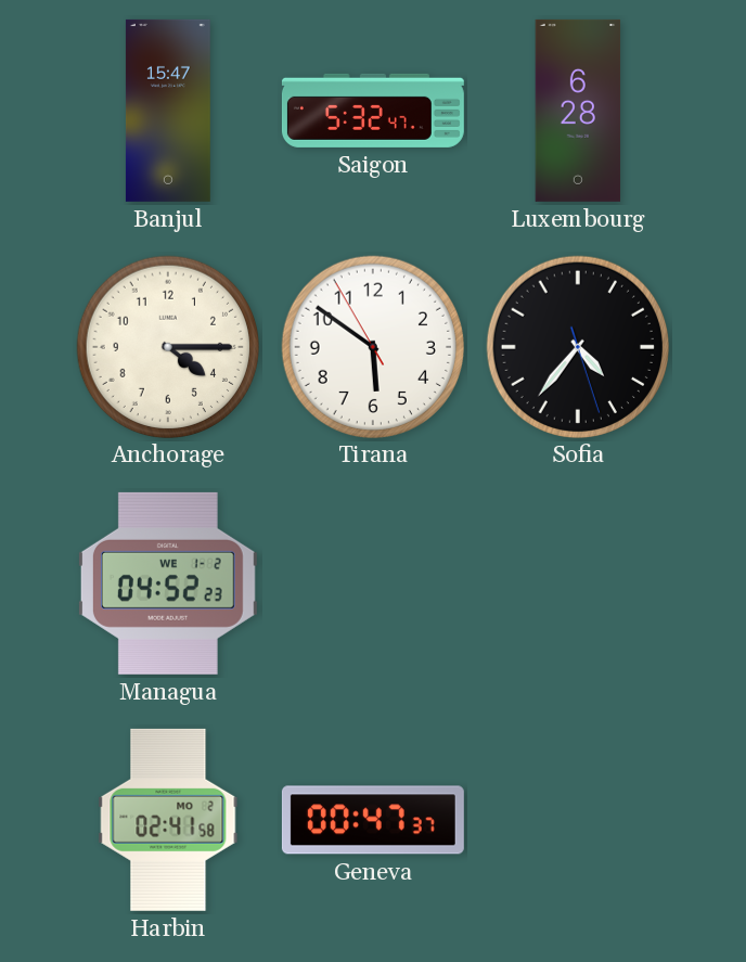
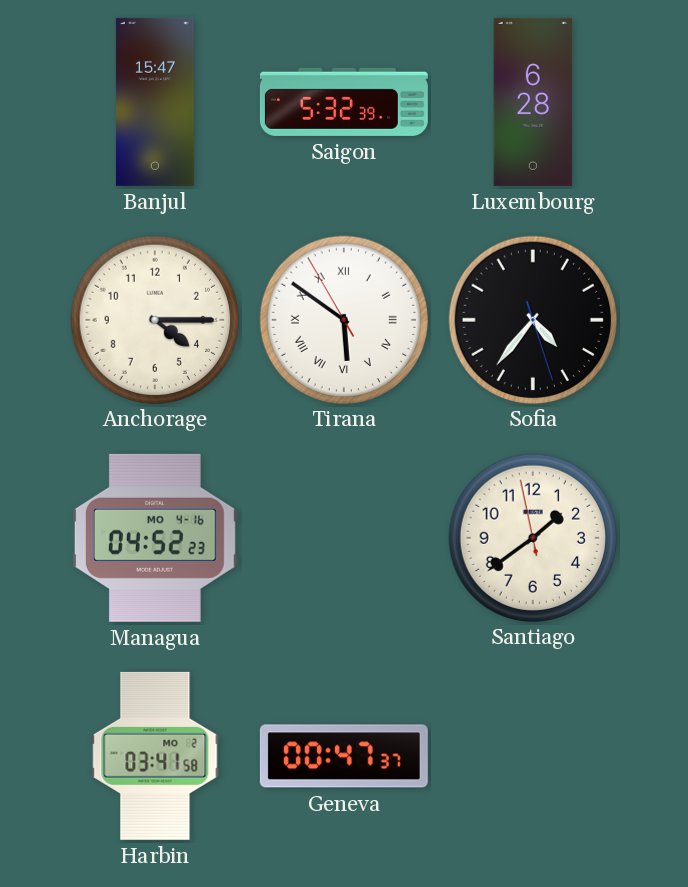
Saigon: 5:32:47 -> 5:32:39
Tirana numerals: Arabic -> Roman
Managua date: WE 1-2 -> MO 4-16
Santiago: none -> 1:38
Harbin: 02:41 -> 03:41
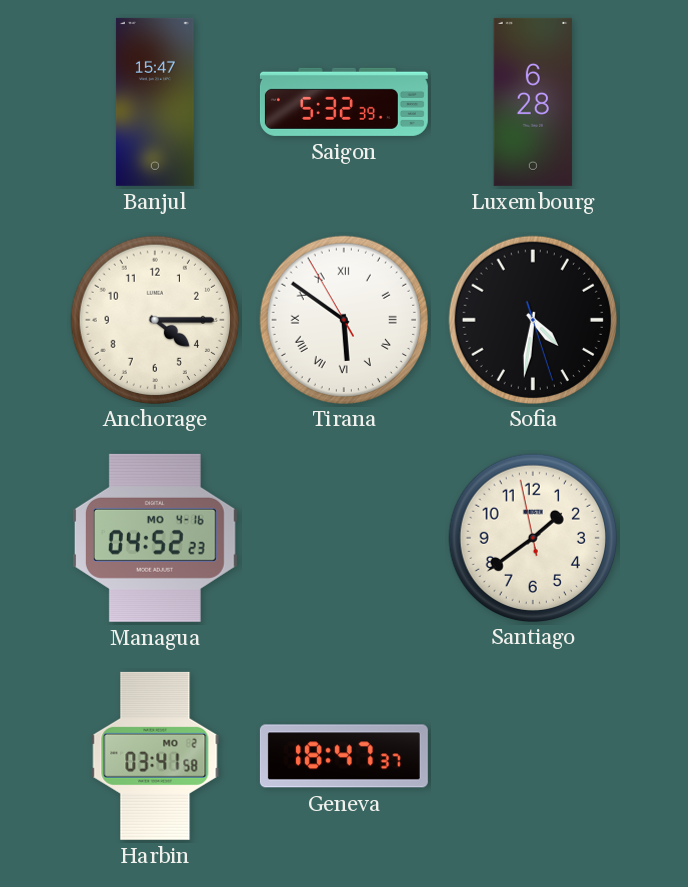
Sofia: 4:36 -> 4:31
Geneva: 00:47 -> 18:47
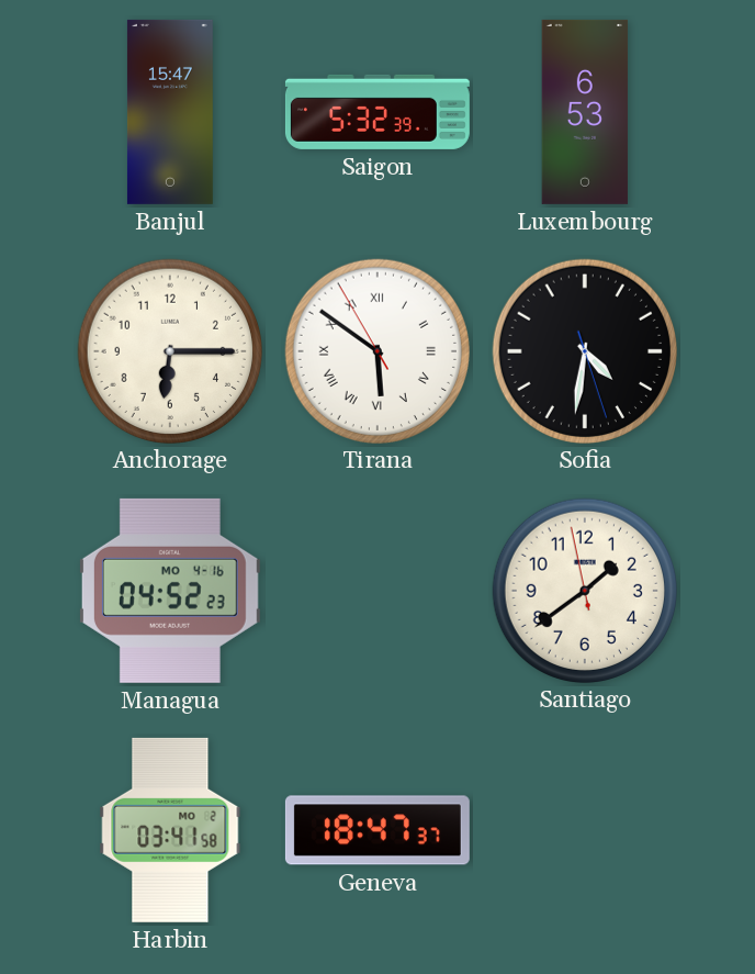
Luxembourg: 6:28 -> 6:53
Anchorage: 4:15 -> 6:15
